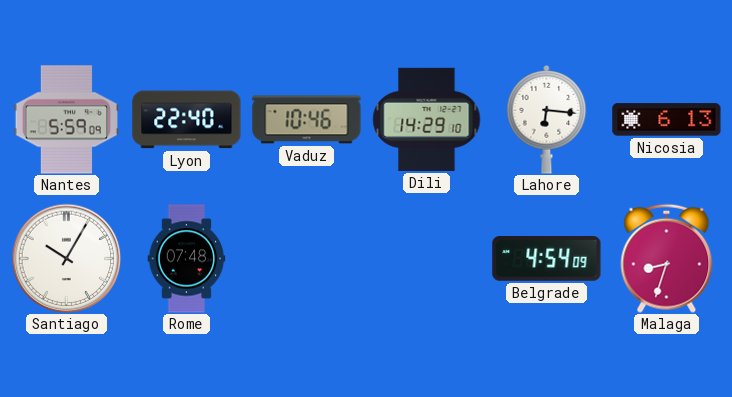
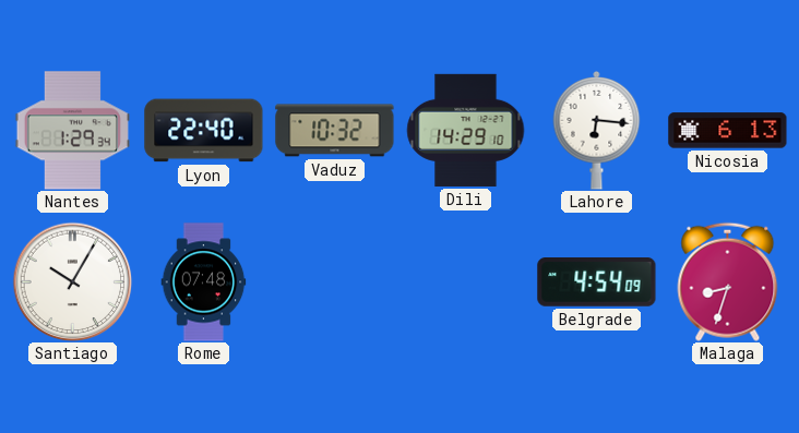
Nantes: 5:59 -> 1:29
Vaduz: 10:46 -> 10:32
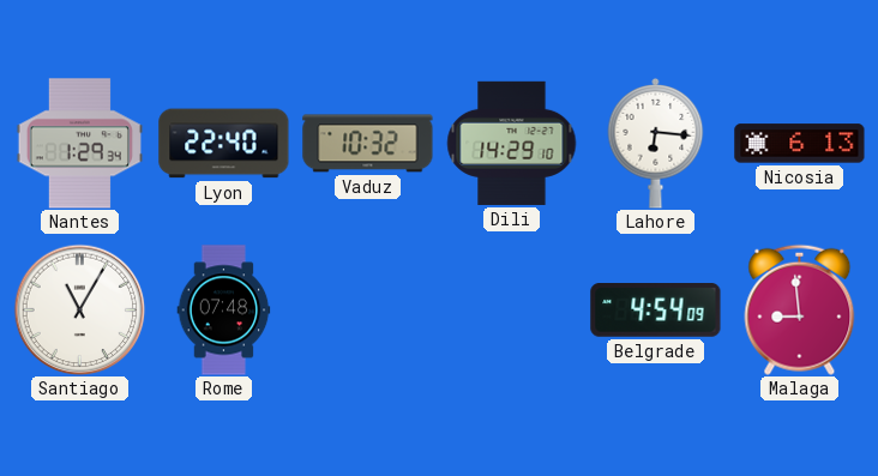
Santiago: 10:05 -> 11:05
Malaga: 8:33 -> 8:59
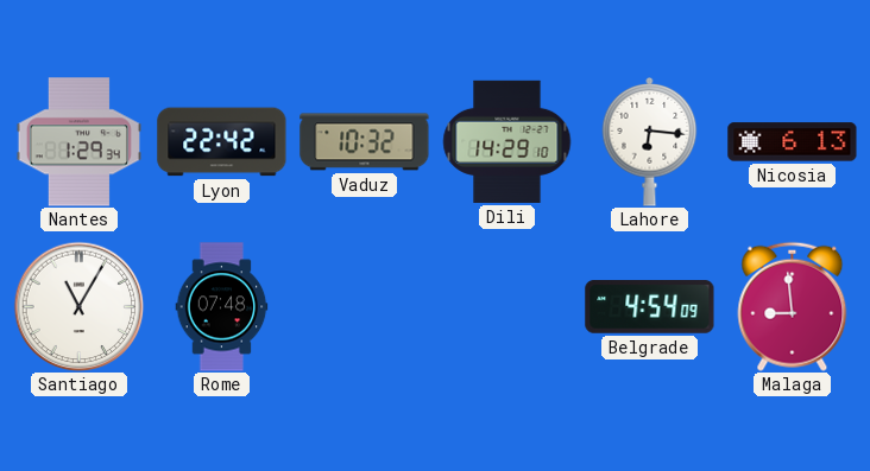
Lyon: 22:40 -> 22:42
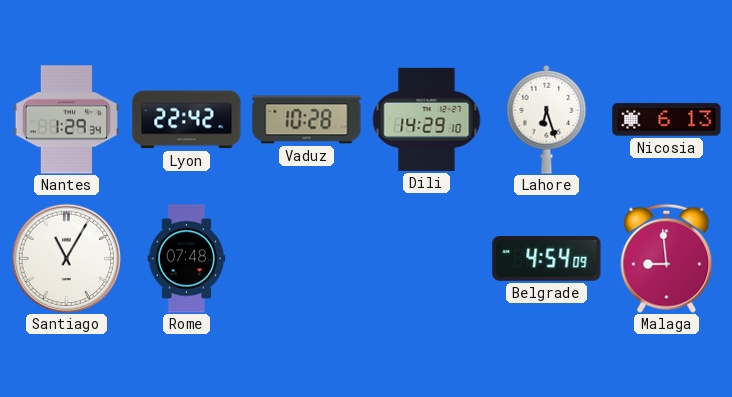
Vaduz: 10:32 -> 10:28
Lahore: 6:16 -> 6:27
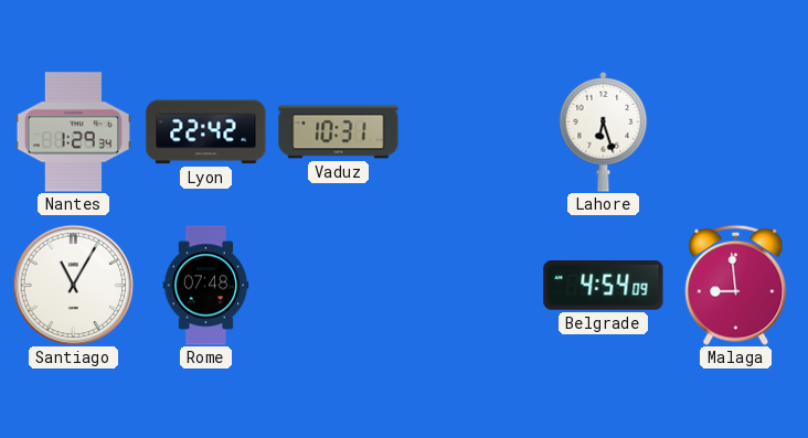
Vaduz: 10:28 -> 10:31
Dili: 14:29 -> none
Nicosia: 6:13 -> none
